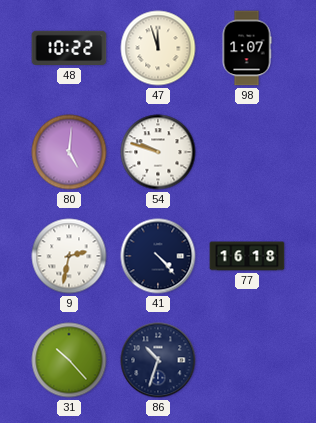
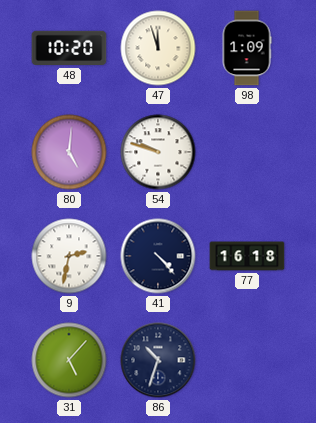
48: 10:22 -> 10:20
98: 1:07 -> 1:09
31: 10:23 -> 5:07
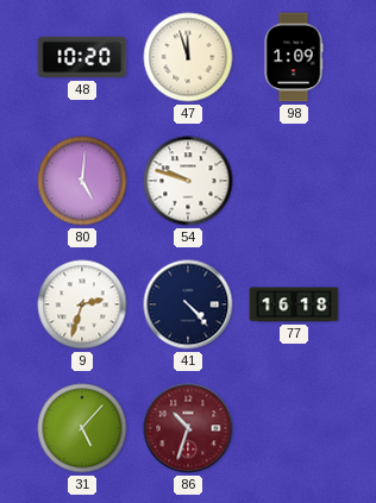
9: 2:32 -> 2:33
86 dial: navy -> burgundy
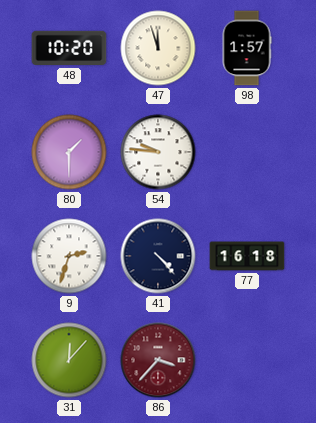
98: 1:09 -> 1:57
80: 5:01 -> 1:30
54: 9:48 -> 9:46
31: 5:07 -> 12:07
86: 10:33 -> 3:37
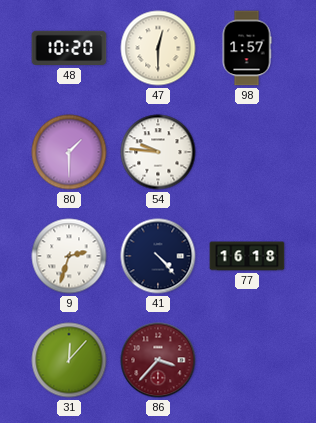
47: 11:57 -> 12:30
